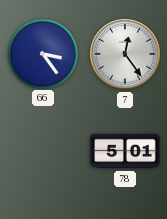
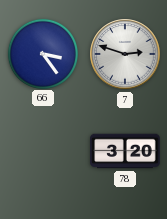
7: 12:24 -> 2:48
78: 5:01 -> 3:20
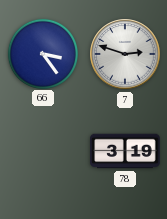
78: 3:20 -> 3:19
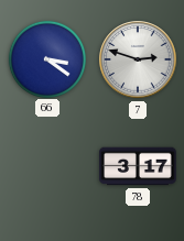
66: 3:24 -> 3:21
78: 3:19 -> 3:17
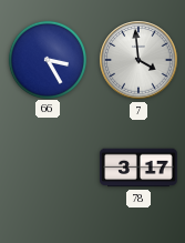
66: 3:21 -> 3:25
7: 2:48 -> 3:59
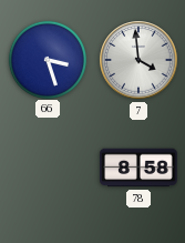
66: 3:25 -> 3:27
78: 3:17 -> 8:58
